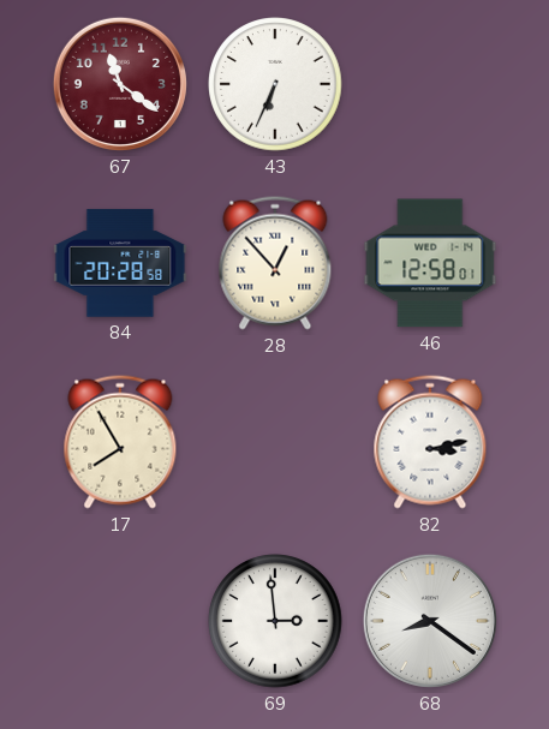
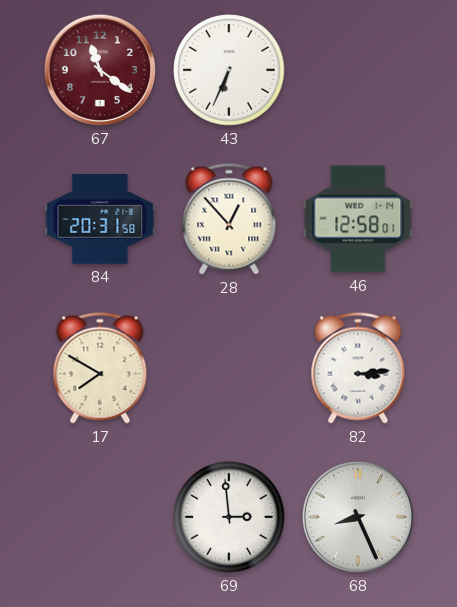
84: 20:28 -> 20:31
17: 7:55 -> 7:50
82: 3:13 -> 3:14
68: 8:21 -> 8:26
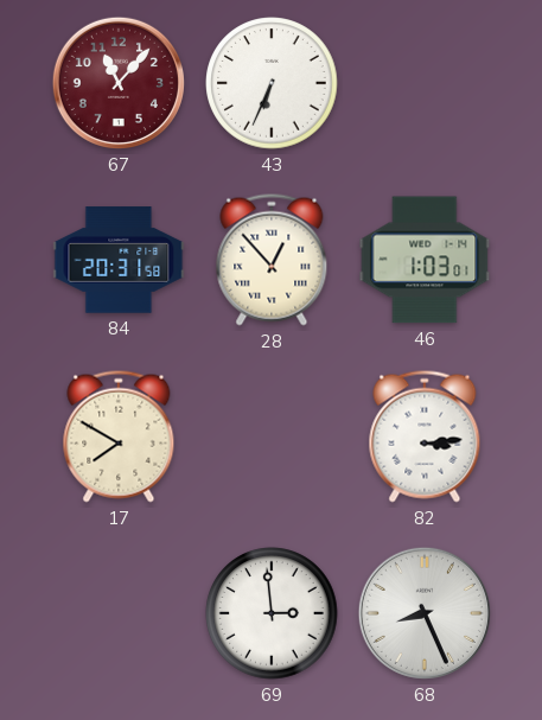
67: 11:21 -> 11:07
46: 12:58 -> 1:03
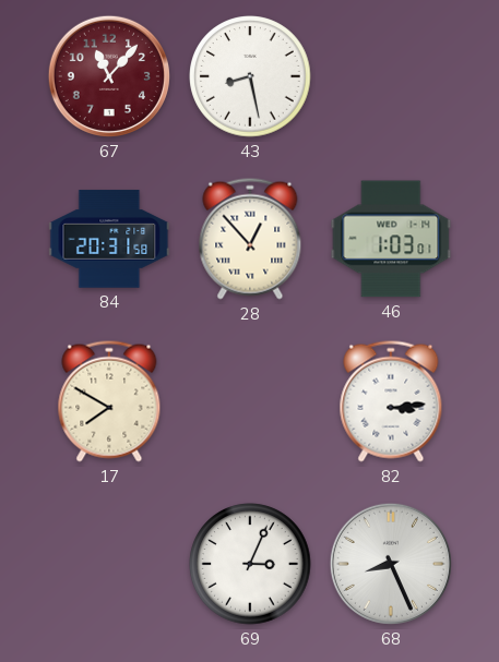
43: 6:34 -> 8:28
69: 2:59 -> 3:04
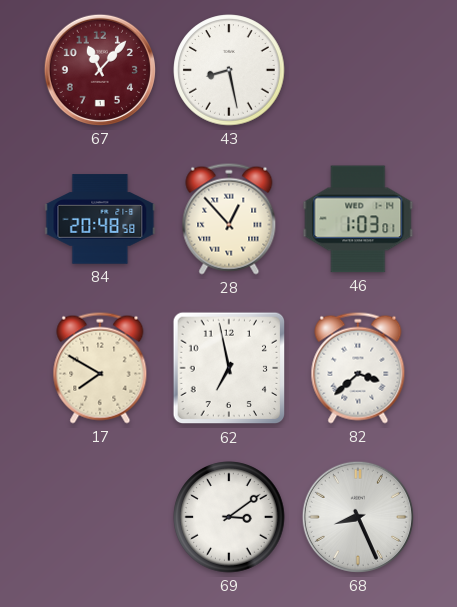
84: 20:31 -> 20:48
62: none -> 6:58
82: 3:14 -> 3:38
69: 3:04 -> 3:09
